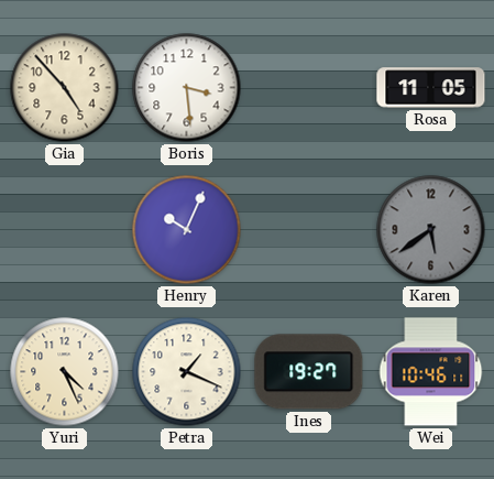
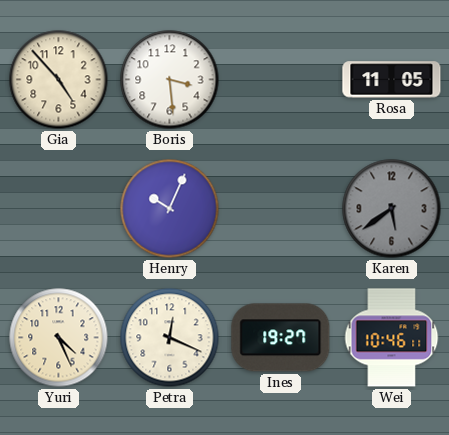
Petra: 1:19 -> 12:19
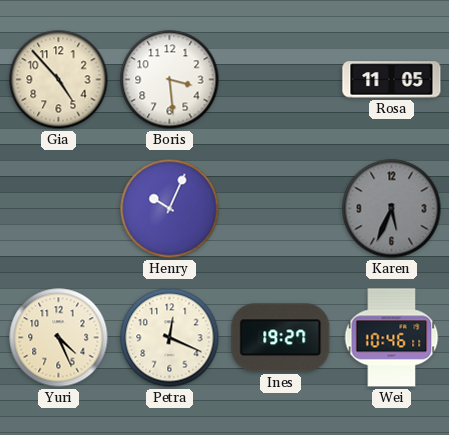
Karen: 5:39 -> 5:34
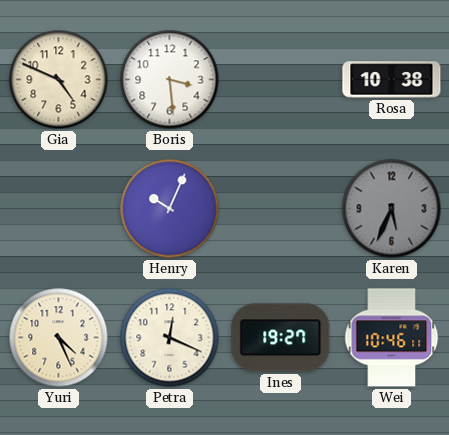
Gia: 4:53 -> 4:49
Rosa: 11:05 -> 10:38
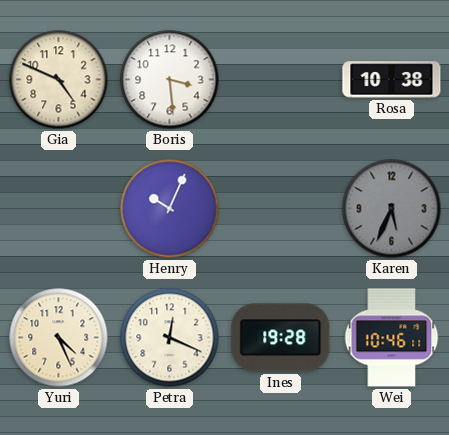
Ines: 19:27 -> 19:28
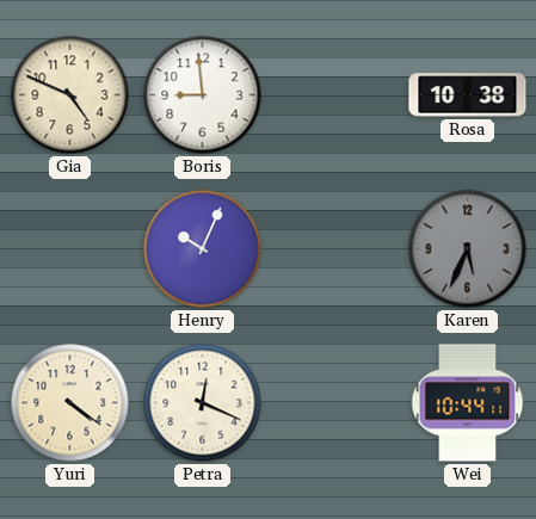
Boris: 3:29 -> 8:59
Yuri: 4:26 -> 4:21
Ines: 19:28 -> none
Wei: 10:46 -> 10:44
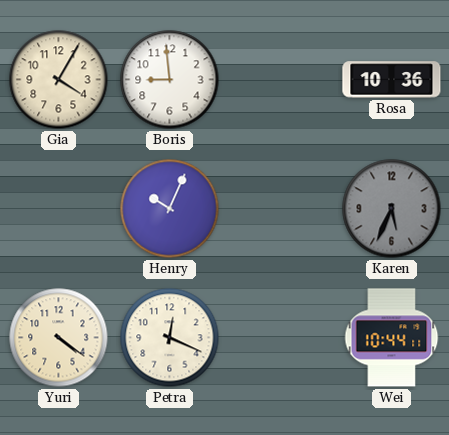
Gia: 4:49 -> 4:05
Rosa: 10:38 -> 10:36
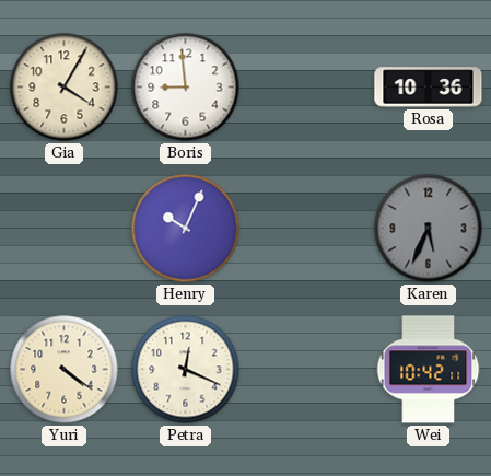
Wei: 10:44 -> 10:42
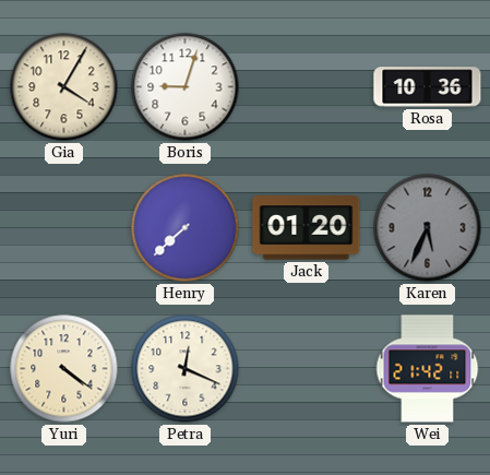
Boris: 8:59 -> 9:03
Henry: 10:04 -> 7:38
Jack: none -> 01:20
Wei: 10:42 -> 21:42
